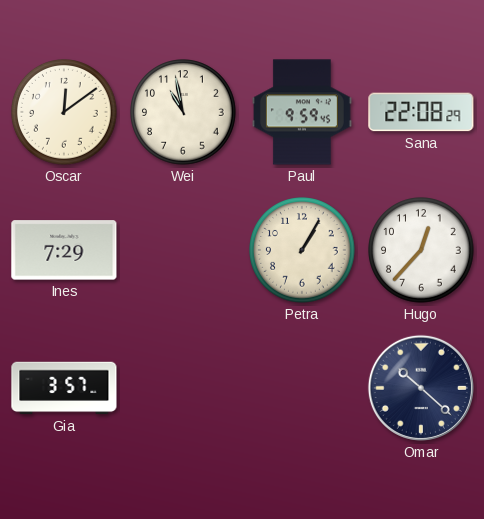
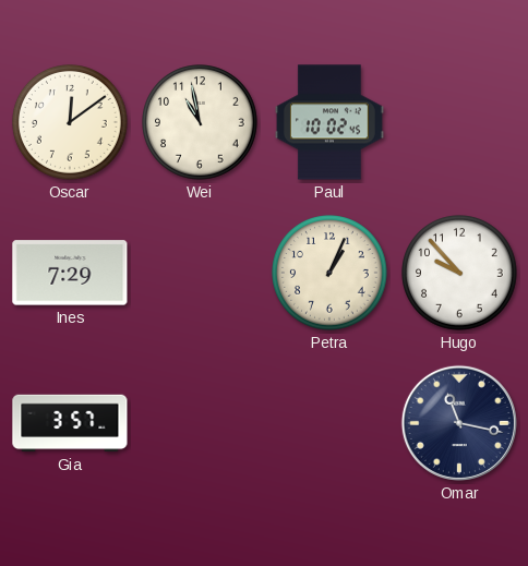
Paul: 9:59 -> 10:02
Sana: 22:08 -> none
Petra: 1:05 -> 1:04
Hugo: 12:37 -> 9:53
Omar: 10:22 -> 11:17
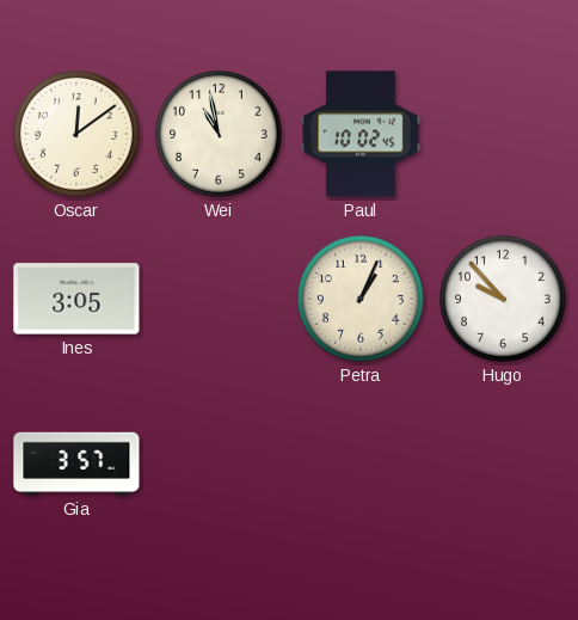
Ines: 7:29 -> 3:05
Omar: 11:17 -> none
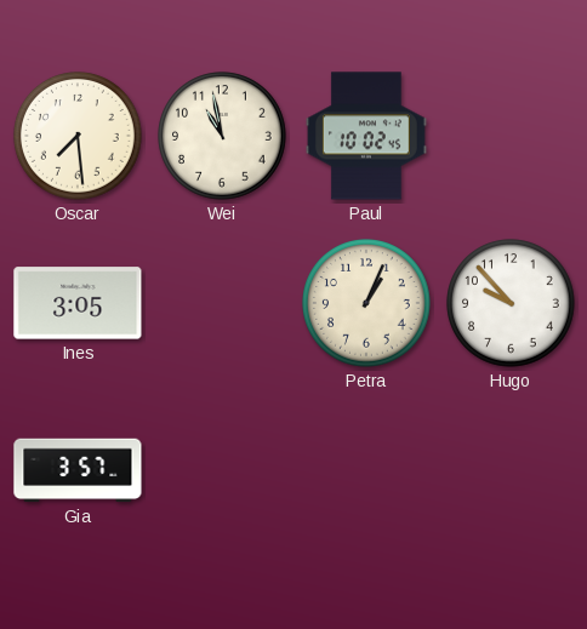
Oscar: 12:09 -> 7:29
